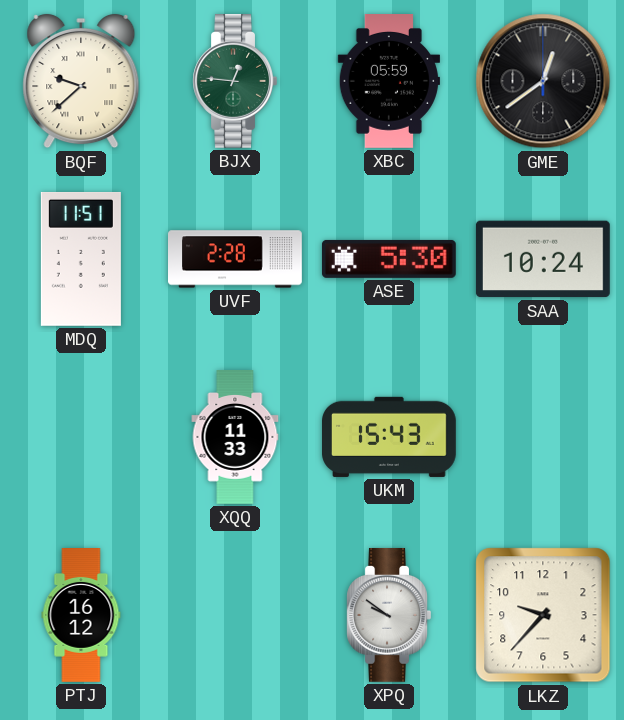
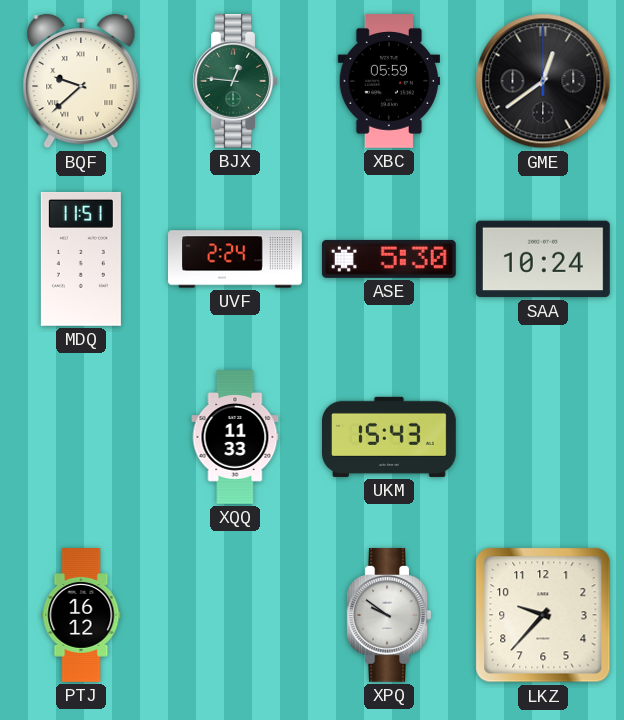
UVF: 2:28 -> 2:24
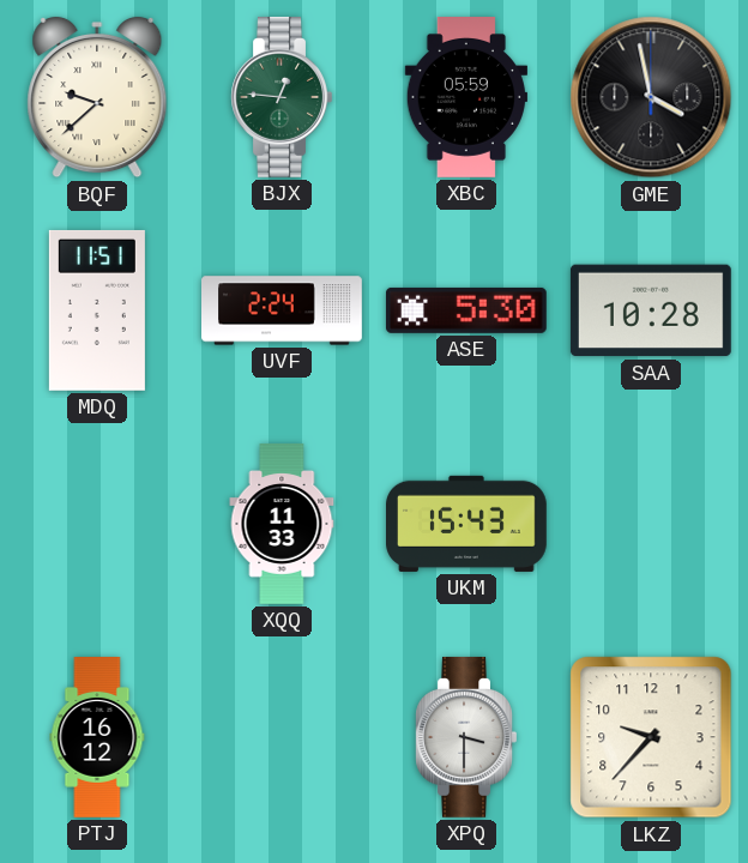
GME: 12:39 -> 3:58
SAA: 10:24 -> 10:28
XPQ: 9:51 -> 3:30
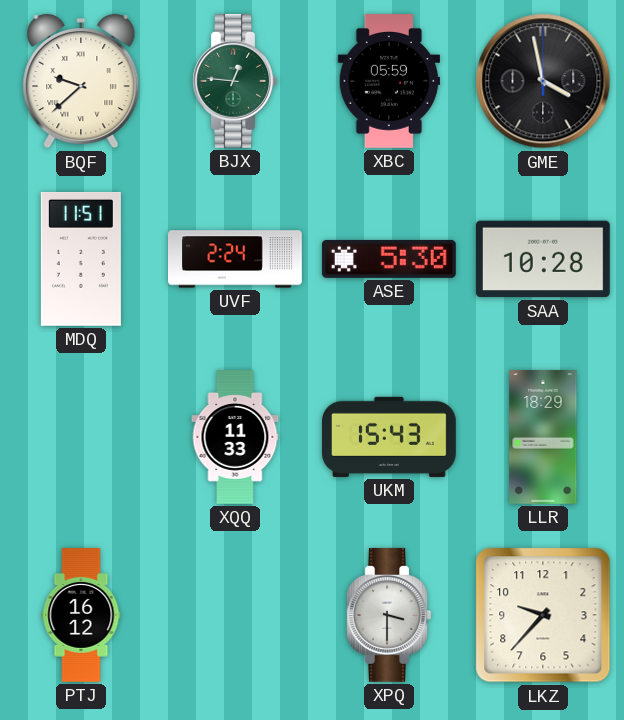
LLR: none -> 18:29
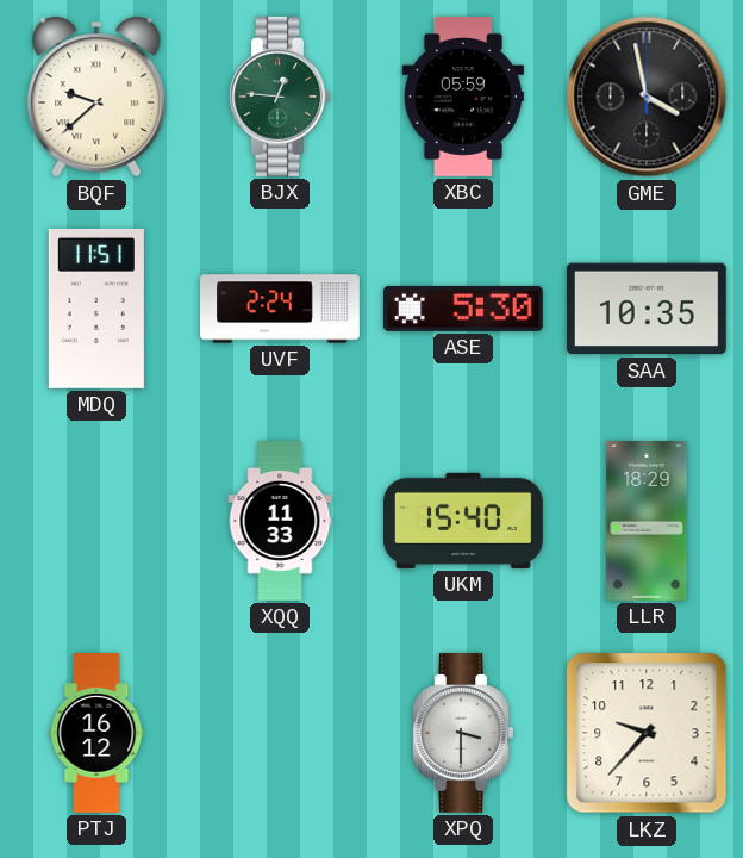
SAA: 10:28 -> 10:35
UKM: 15:43 -> 15:40
